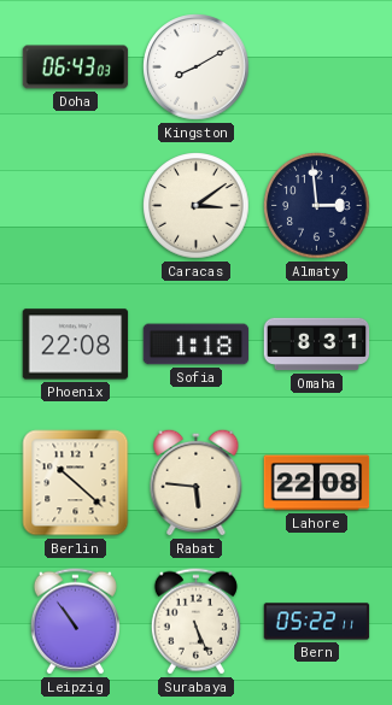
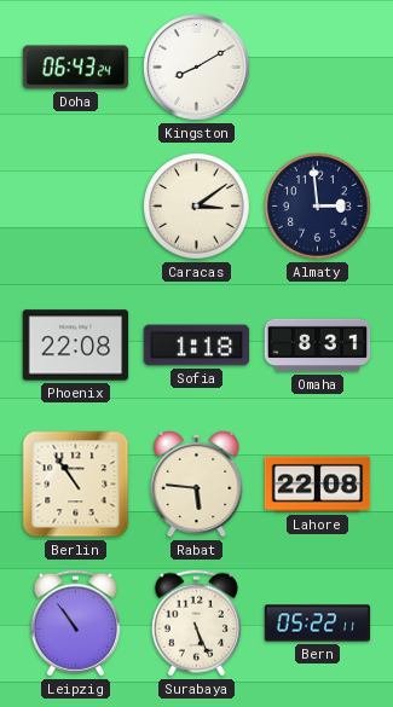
Doha: 06:43:03 -> 06:43:24
Berlin: 10:22 -> 10:54
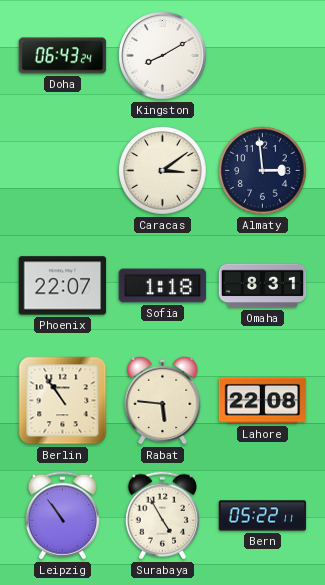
Phoenix: 22:08 -> 22:07
Surabaya: 5:26 -> 4:55
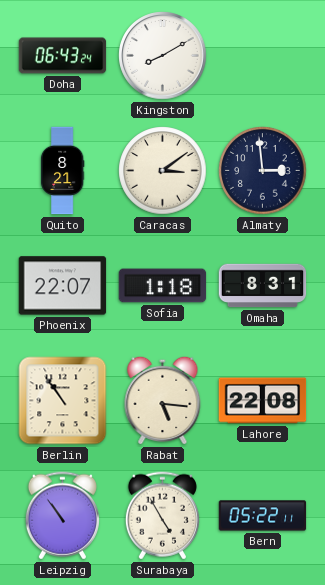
Quito: none -> 8:21
Rabat: 5:46 -> 5:16
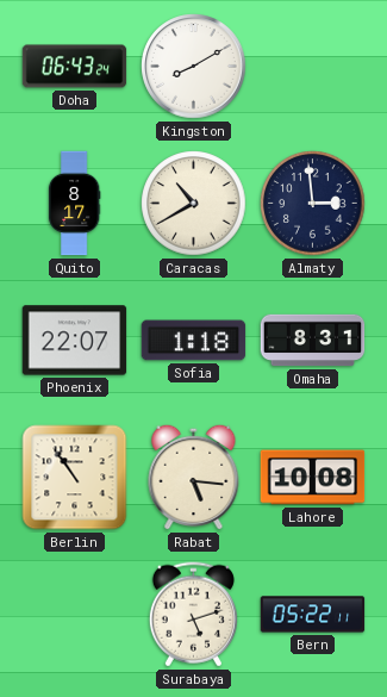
Quito: 8:21 -> 8:17
Caracas: 3:09 -> 10:40
Lahore: 22:08 -> 10:08
Leipzig: 10:54 -> none
Surabaya: 4:55 -> 5:12
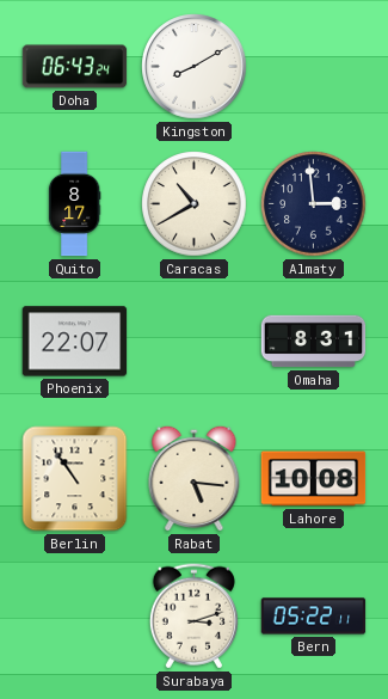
Sofia: 1:18 -> none
Surabaya: 5:12 -> 3:12
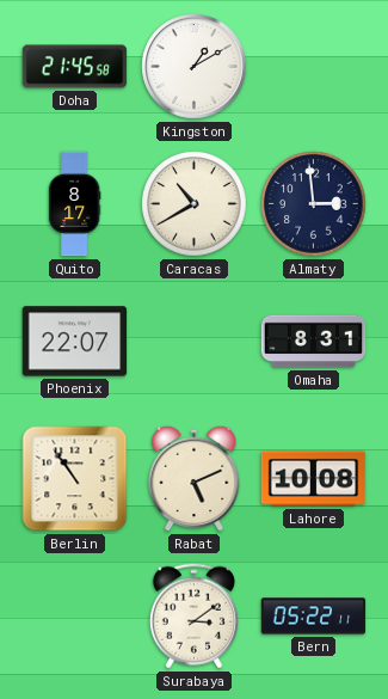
Doha: 06:43 -> 21:45
Kingston: 8:10 -> 1:10
Rabat: 5:16 -> 5:11
Surabaya: 3:12 -> 3:09
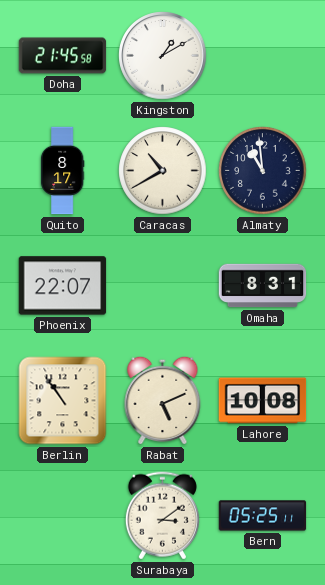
Almaty: 2:59 -> 10:59
Bern: 05:22 -> 05:25
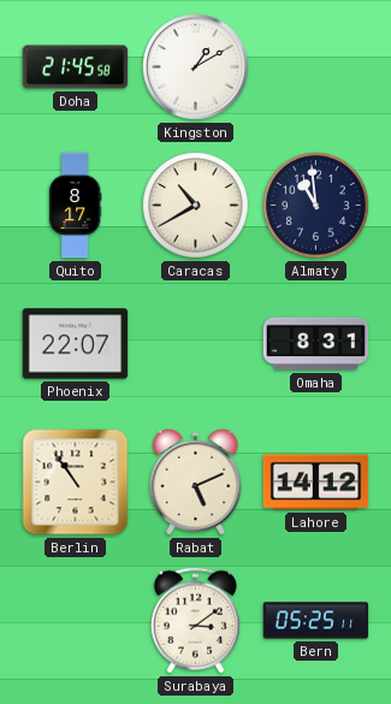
Lahore: 10:08 -> 14:12
